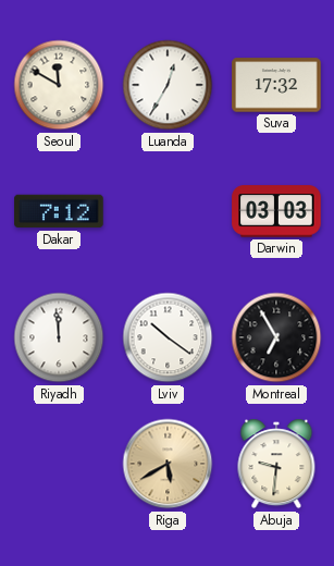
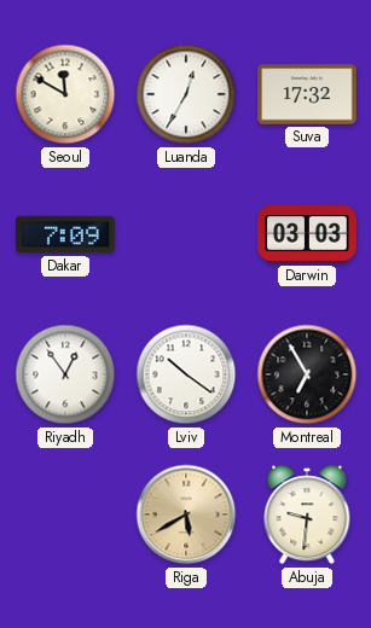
Dakar: 7:12 -> 7:09
Riyadh: 11:59 -> 12:54
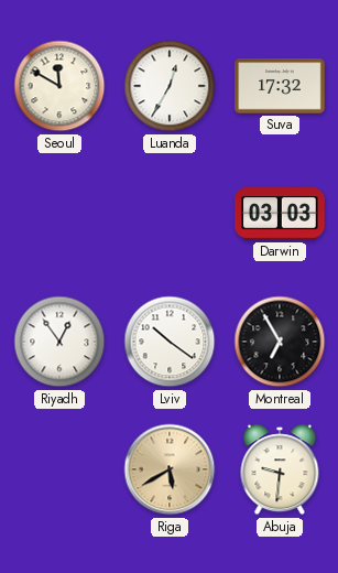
Dakar: 7:09 -> none
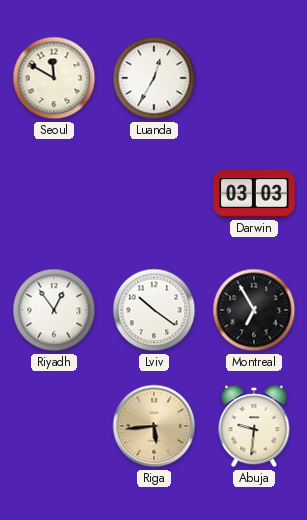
Suva: 17:32 -> none
Riga: 5:40 -> 5:44
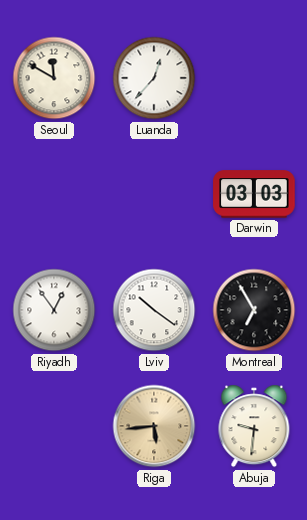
Luanda: 12:35 -> 12:37
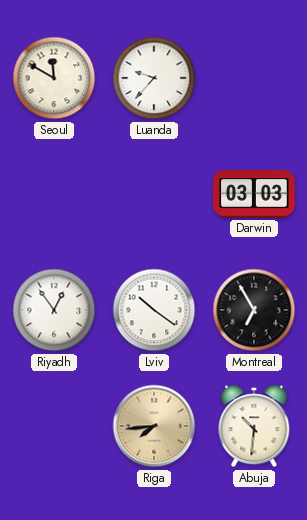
Luanda: 12:37 -> 9:37
Riga: 5:44 -> 7:44
Abuja: 9:31 -> 10:31
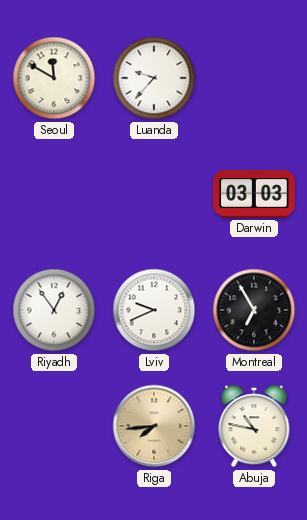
Lviv: 10:21 -> 9:41
Abuja: 10:31 -> 10:47
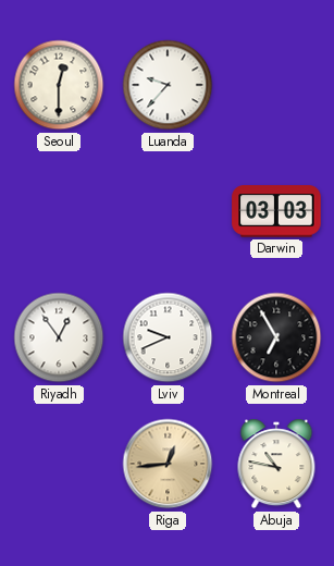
Seoul: 11:50 -> 12:30
Riga: 7:44 -> 12:44
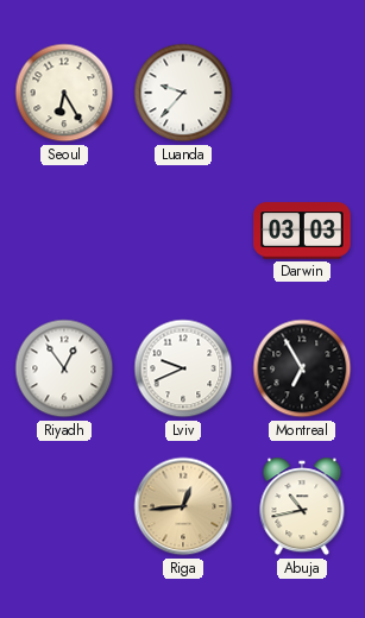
Seoul: 12:30 -> 6:25
Abuja: 10:47 -> 10:43
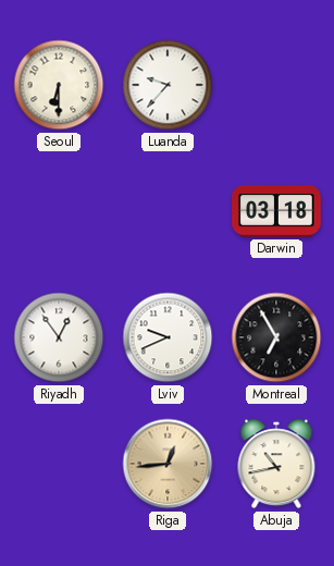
Seoul: 6:25 -> 6:30
Darwin: 03:03 -> 03:18
